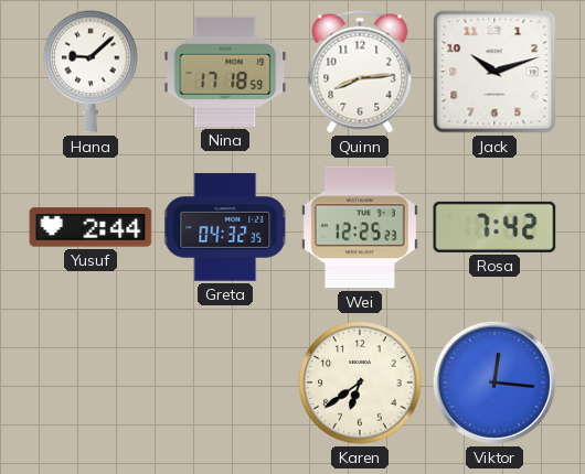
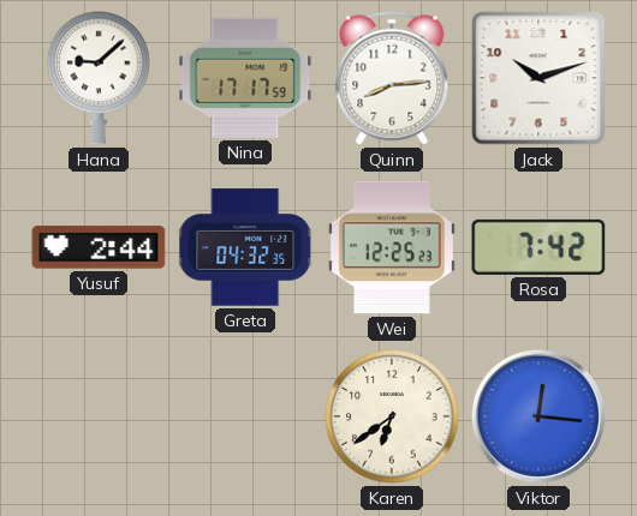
Nina: 17:18 -> 17:17
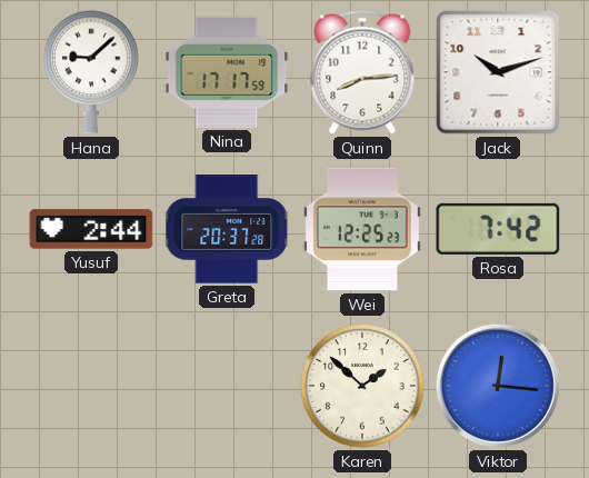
Greta: 04:32 -> 20:37
Karen: 6:39 -> 1:52
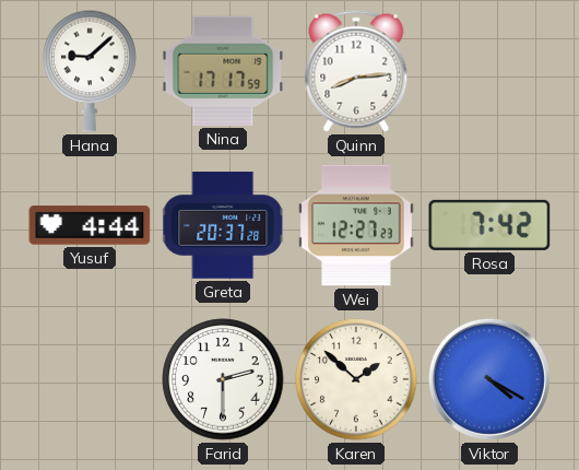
Jack: 10:12 -> none
Yusuf: 2:44 -> 4:44
Wei: 12:25 -> 12:27
Farid: none -> 2:30
Viktor: 12:16 -> 4:20
